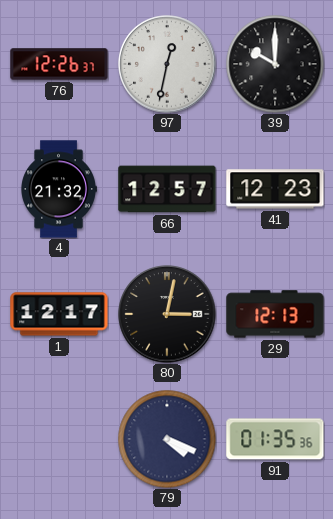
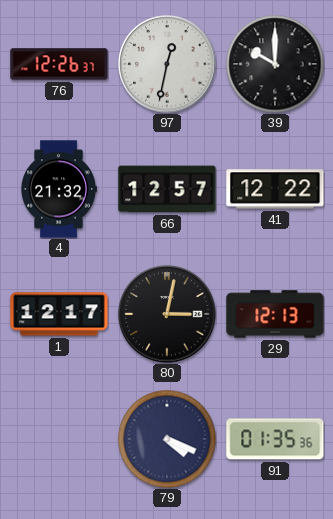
41: 12:23 -> 12:22
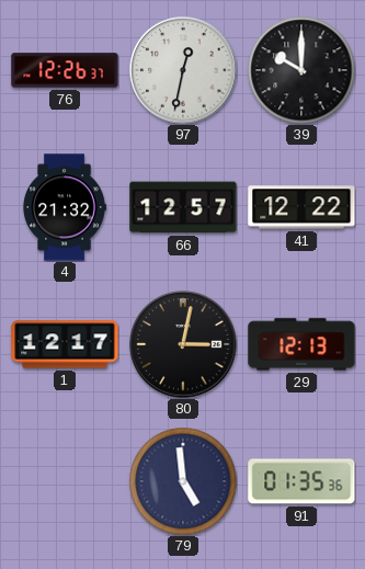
79: 4:19 -> 4:59
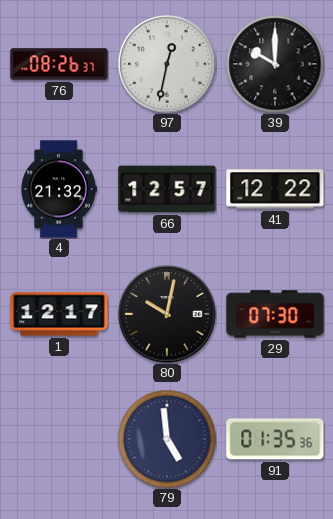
76: 12:26 -> 08:26
80: 3:02 -> 10:02
29: 12:13 -> 07:30
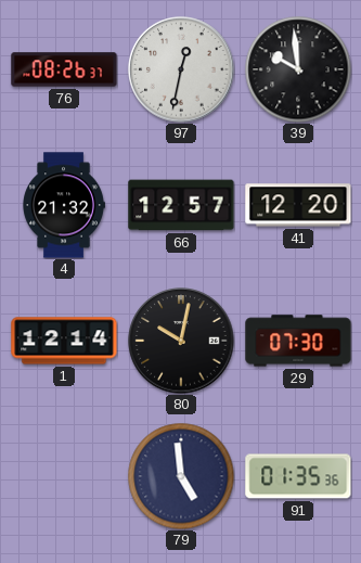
39: 10:00 -> 9:59
41: 12:22 -> 12:20
1: 12:17 -> 12:14
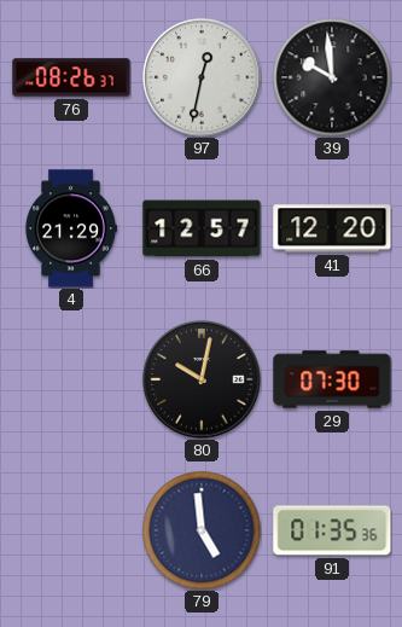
4: 21:32 -> 21:29
1: 12:14 -> none
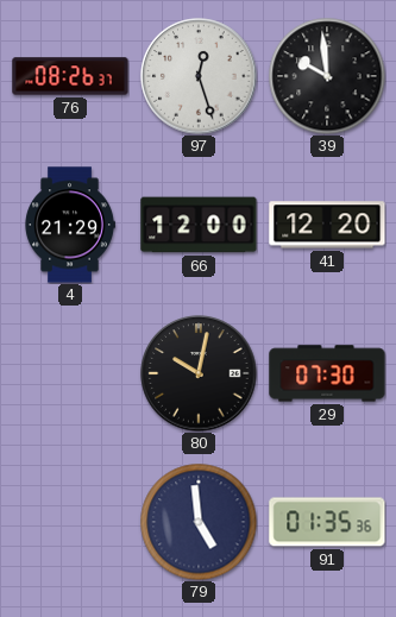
97: 12:32 -> 12:27
66: 12:57 -> 12:00
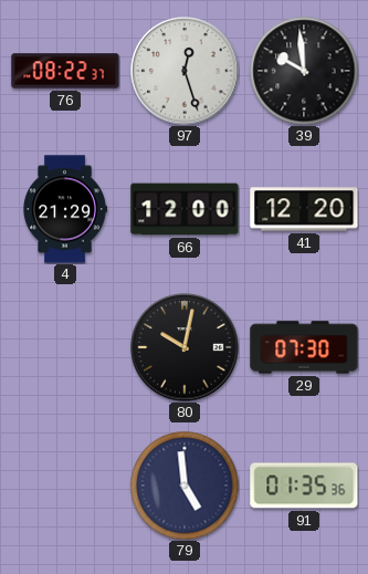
76: 08:26 -> 08:22
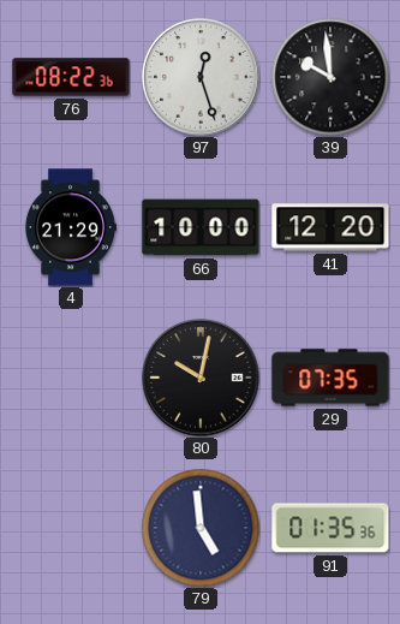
76: 08:22:37 -> 08:22:36
66: 12:00 -> 10:00
29: 07:30 -> 07:35
